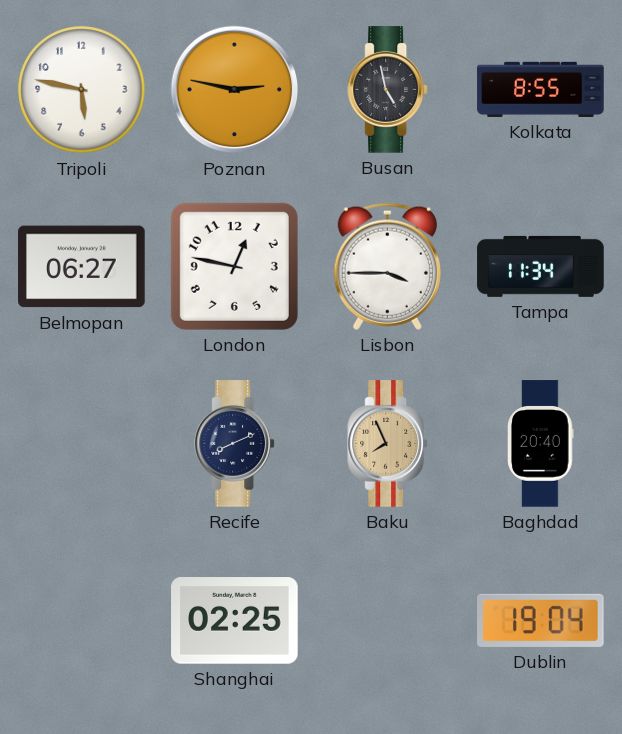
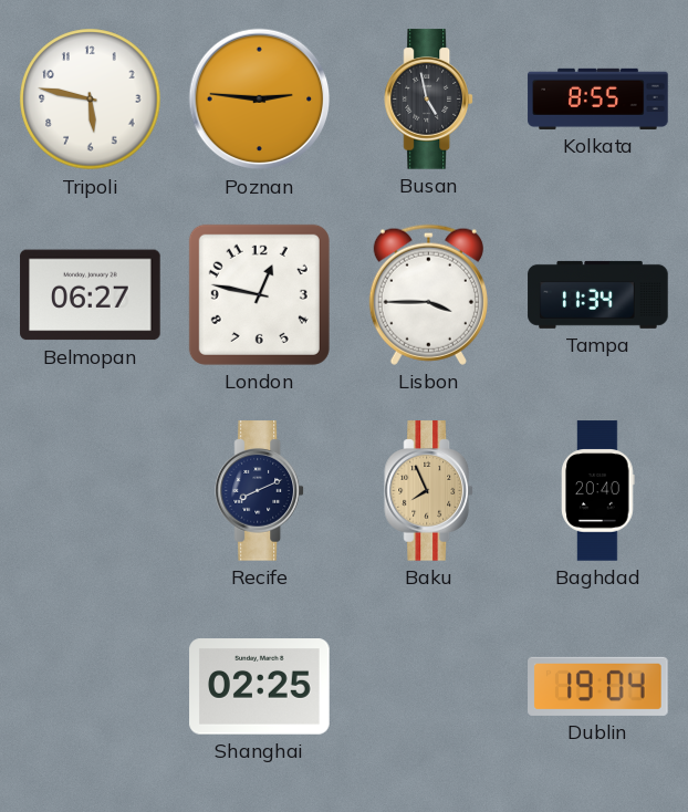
Poznan: 2:47 -> 2:46
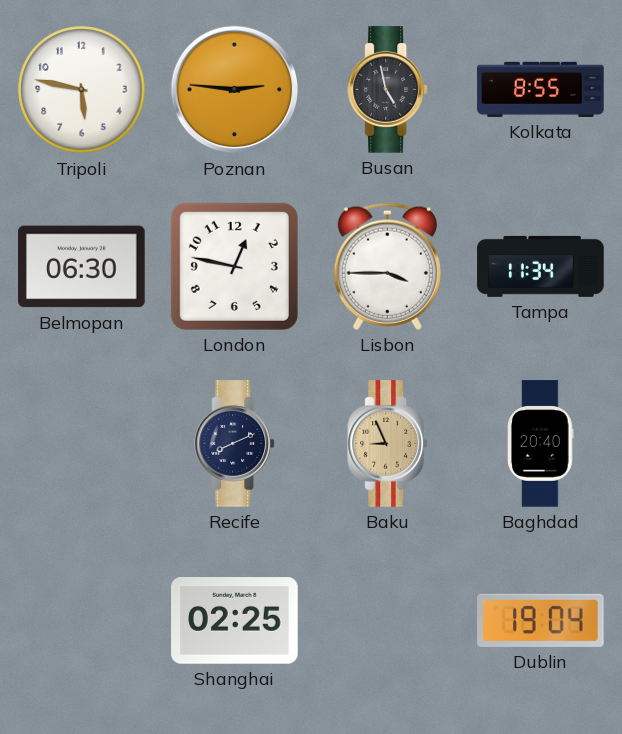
Belmopan: 06:27 -> 06:30
Baku: 7:56 -> 8:56
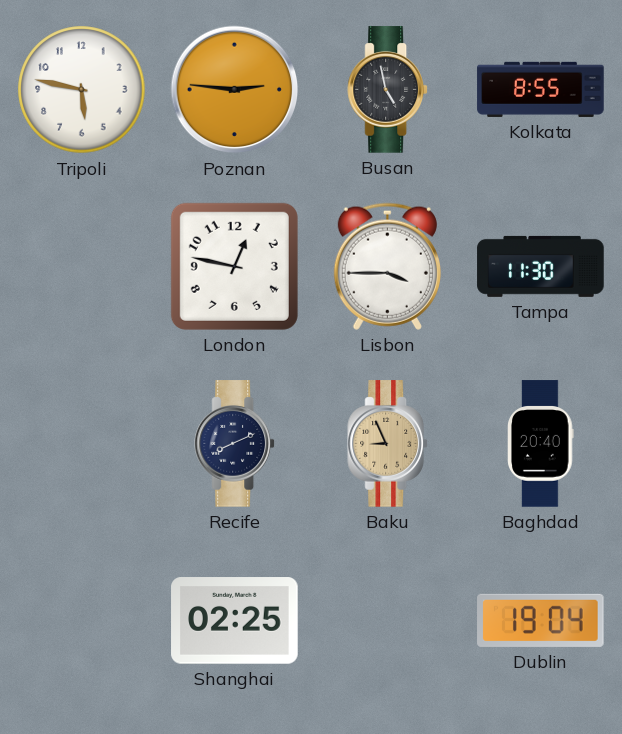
Belmopan: 06:30 -> none
Tampa: 11:34 -> 11:30
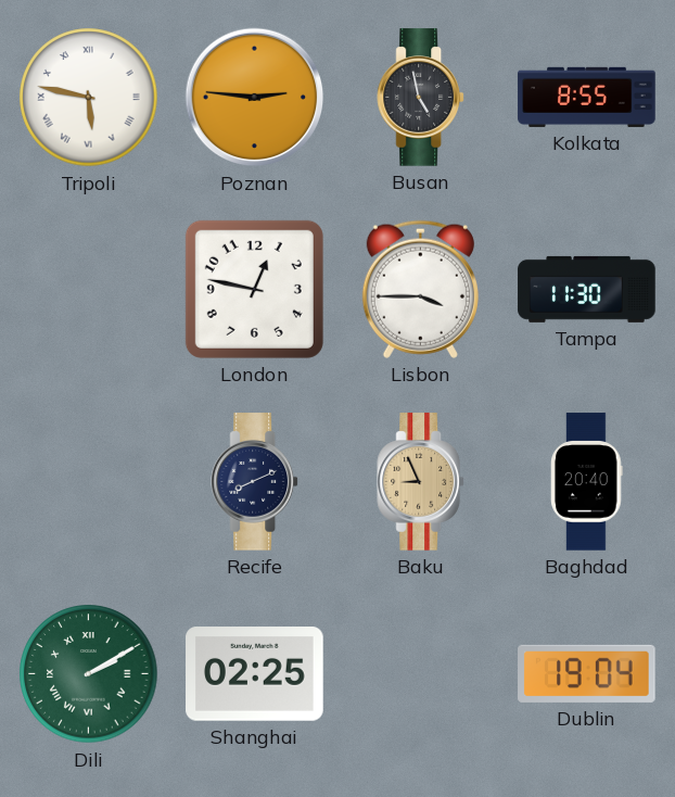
Tripoli numerals: Arabic -> Roman
Dili: none -> 2:10
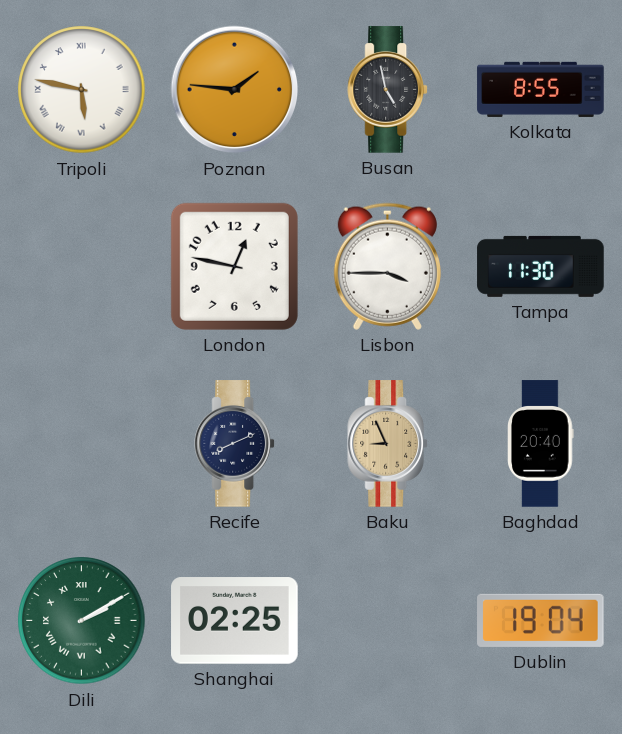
Poznan: 2:46 -> 1:46
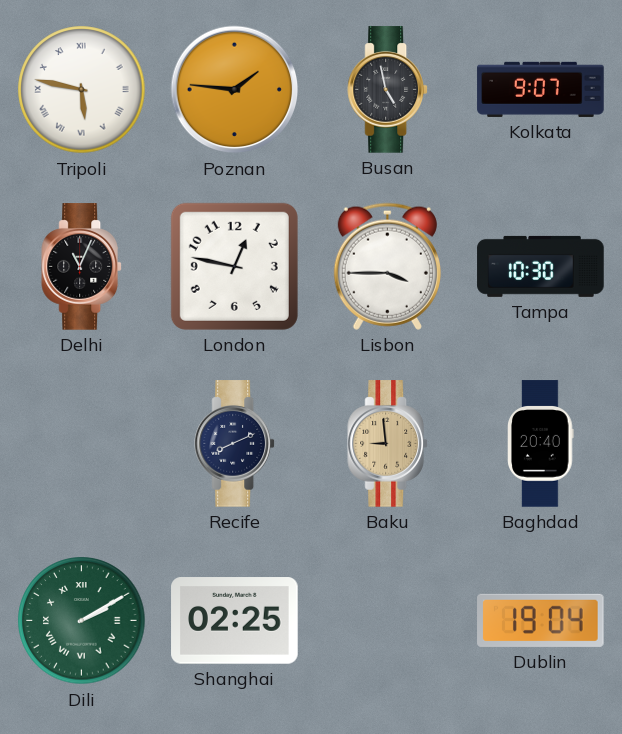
Kolkata: 8:55 -> 9:07
Delhi: none -> 11:04
Tampa: 11:30 -> 10:30
Baku: 8:56 -> 8:59
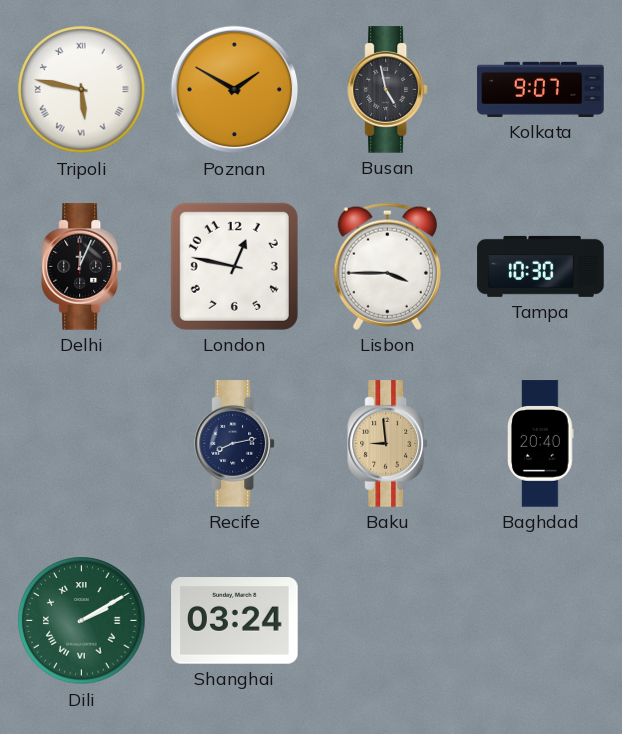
Poznan: 1:46 -> 1:50
Delhi: 11:04 -> 12:04
Recife: 8:11 -> 8:13
Shanghai: 02:25 -> 03:24
Dublin: 19:04 -> none
